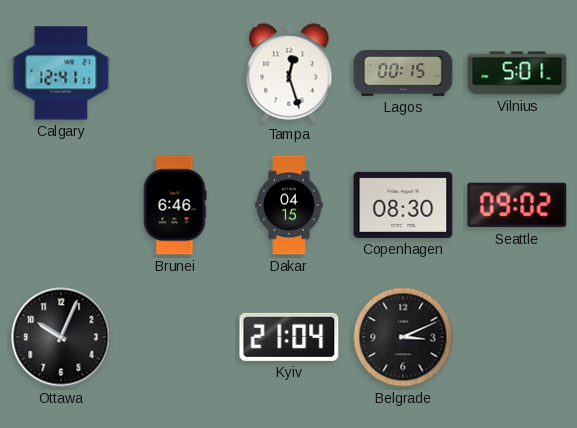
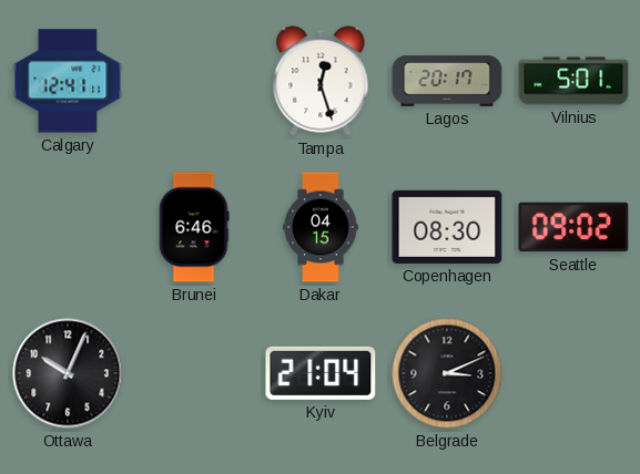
Lagos: 00:15 -> 20:17
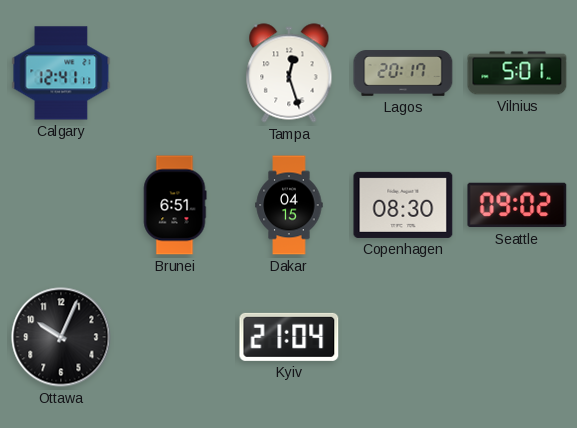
Brunei: 6:46 -> 6:51
Belgrade: 3:11 -> none
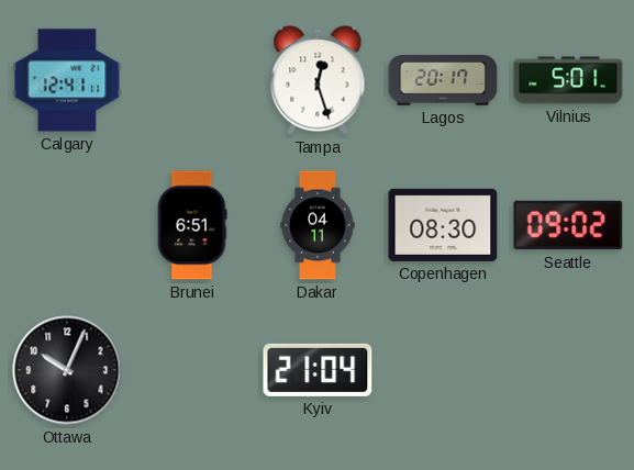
Dakar: 04:15 -> 04:11
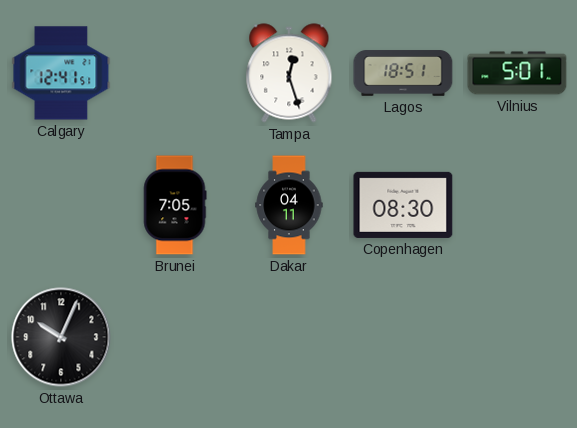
Calgary: 12:41:11 -> 12:41:51
Lagos: 20:17 -> 18:51
Brunei: 6:51 -> 7:05
Seattle: 09:02 -> none
Kyiv: 21:04 -> none
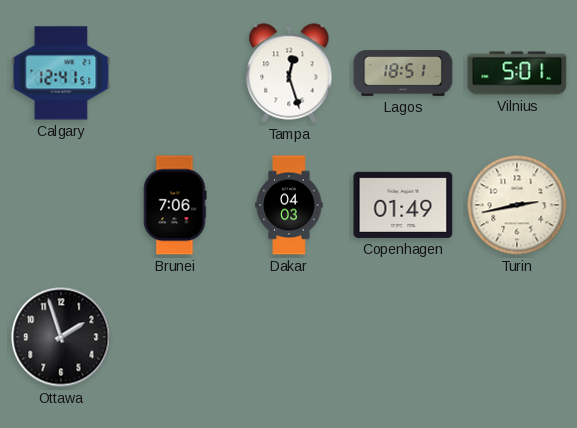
Brunei: 7:05 -> 7:06
Dakar: 04:11 -> 04:03
Copenhagen: 08:30 -> 01:49
Turin: none -> 2:43
Ottawa: 10:04 -> 1:57
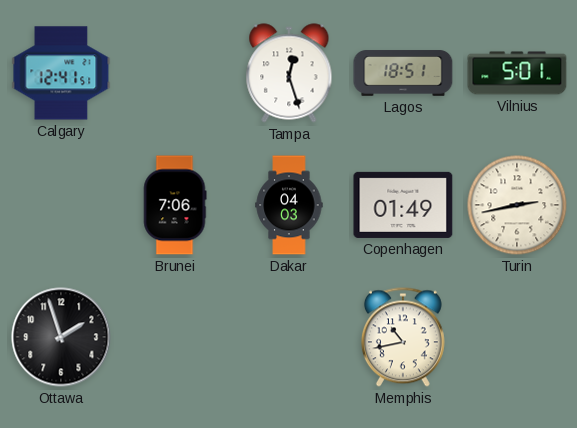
Memphis: none -> 10:43
